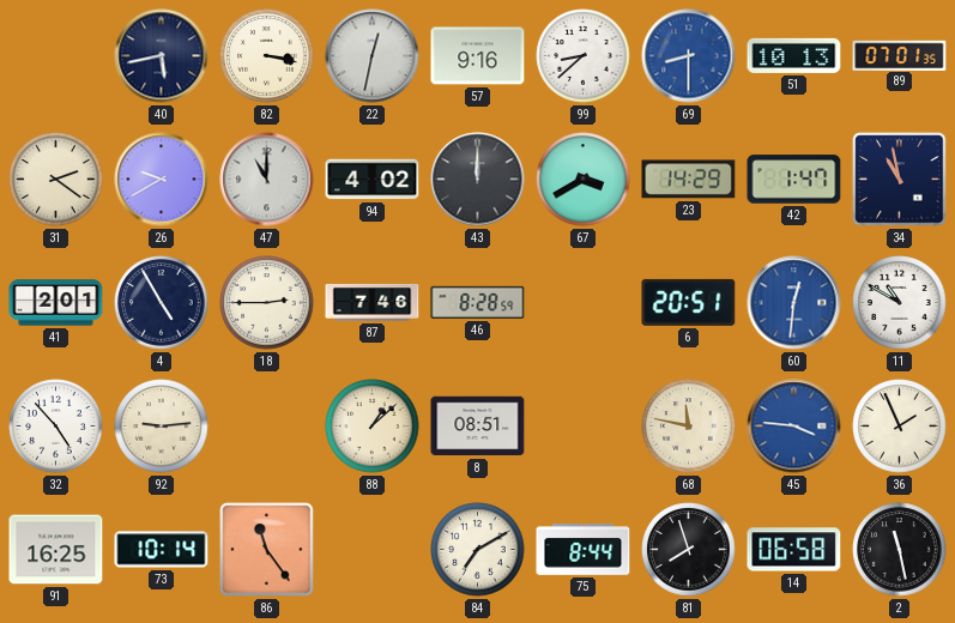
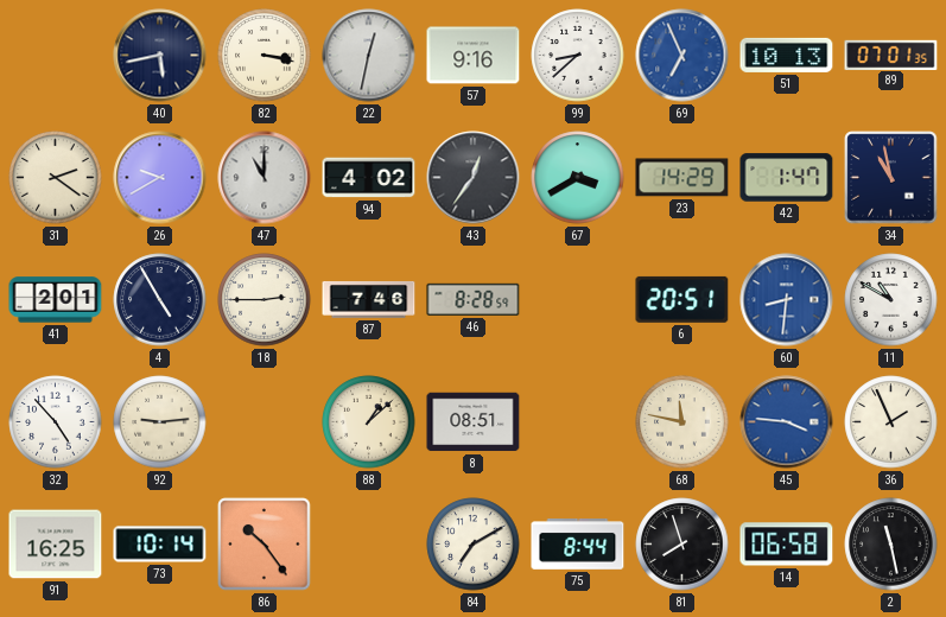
69: 8:30 -> 6:56
43: 12:00 -> 12:36
60: 12:31 -> 8:31
86: 11:24 -> 10:24
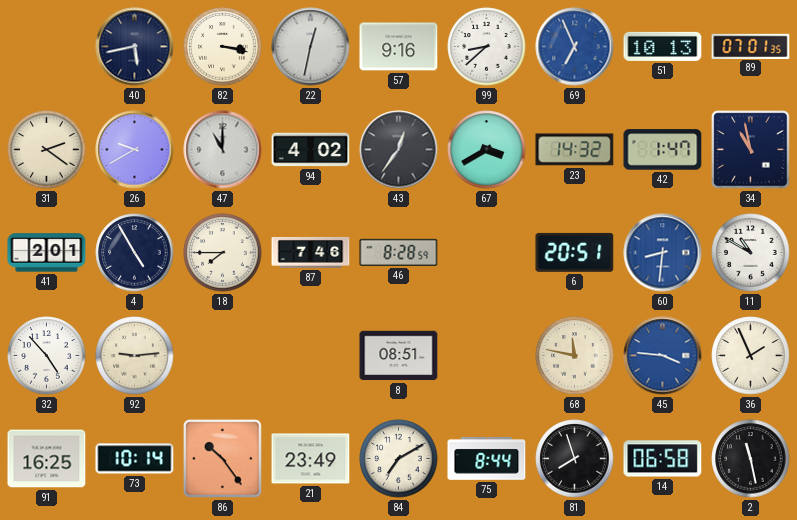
23: 14:29 -> 14:32
18: 2:45 -> 7:45
88: 1:08 -> none
21: none -> 23:49
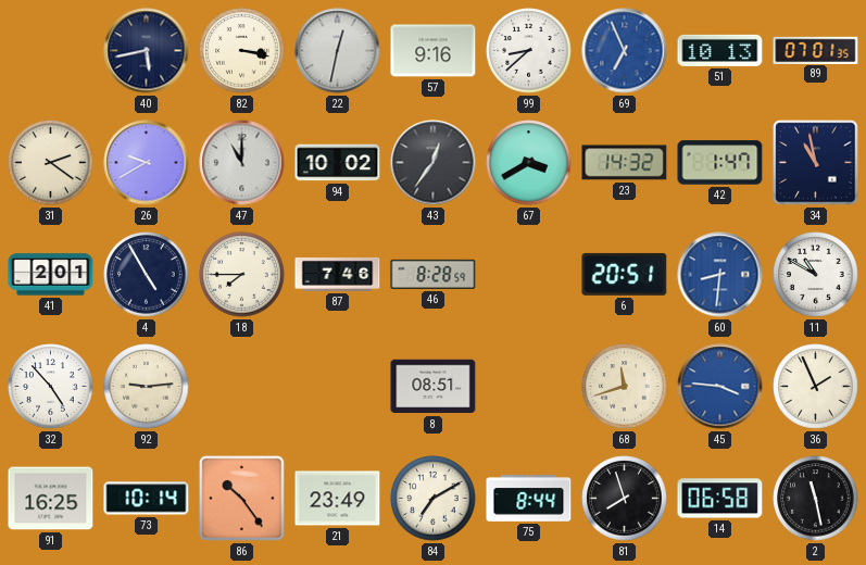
94: 4:02 -> 10:02
68: 11:47 -> 11:42
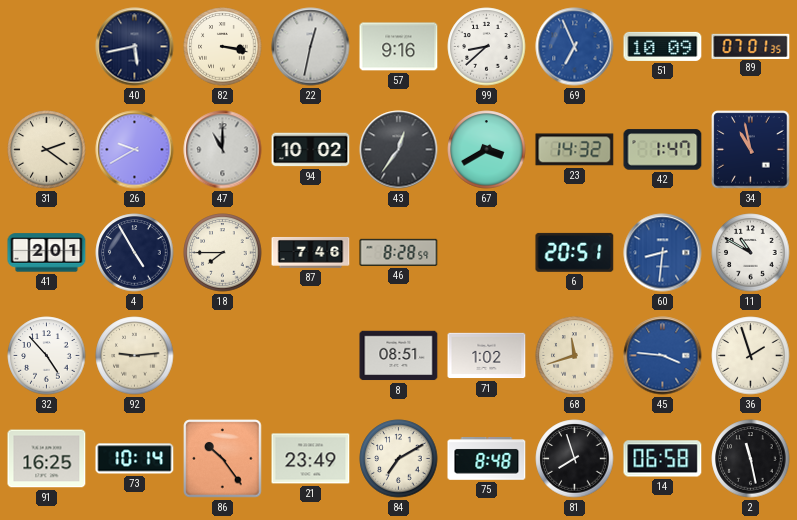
51: 10:13 -> 10:09
71: none -> 1:02
36: 1:56 -> 1:57
75: 8:44 -> 8:48
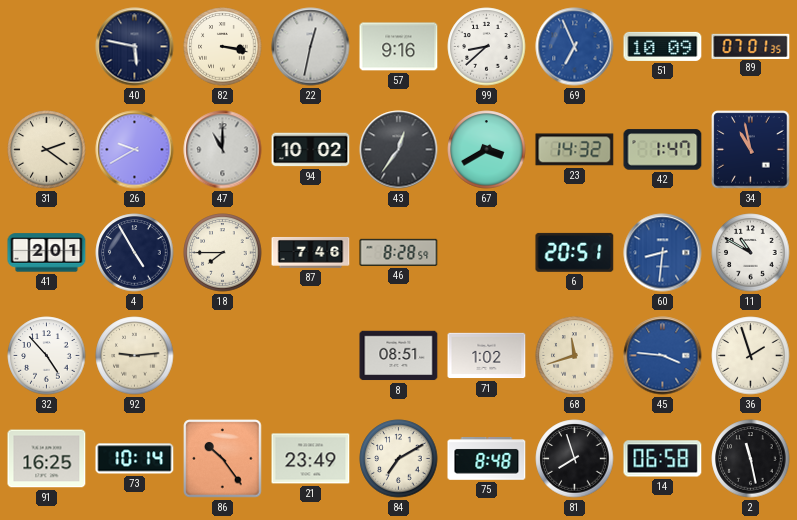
40: 5:43 -> 5:47
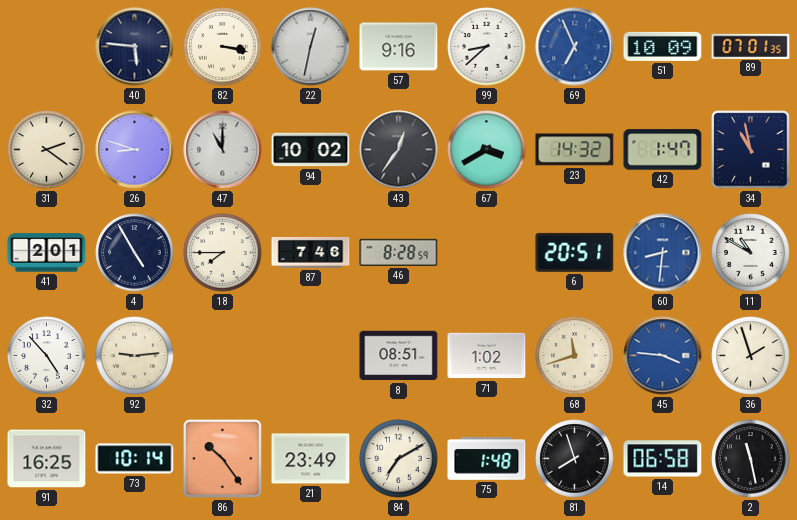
40: 5:47 -> 5:46
26: 9:40 -> 8:48
75: 8:48 -> 1:48
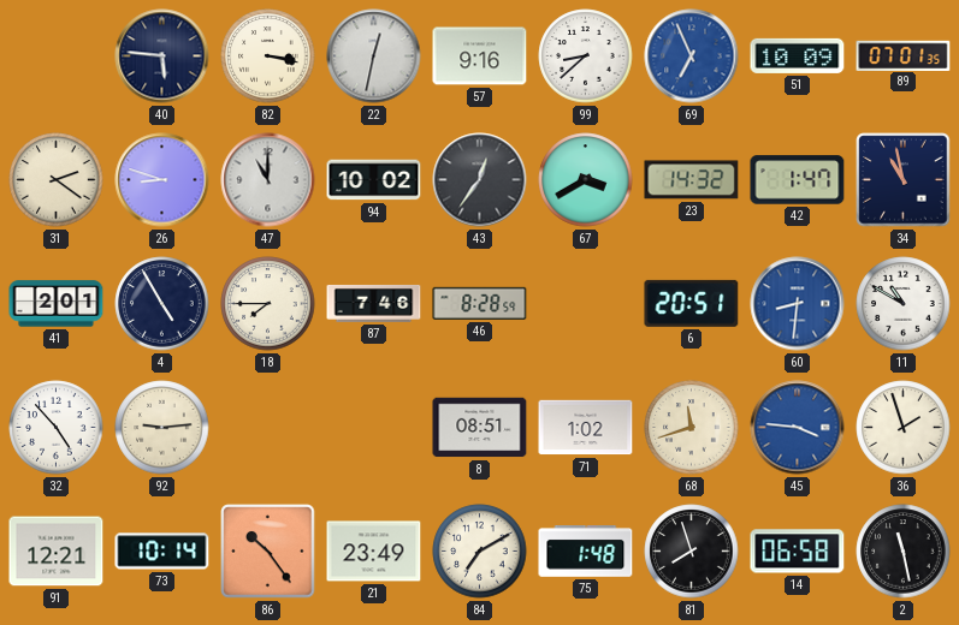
91: 16:25 -> 12:21
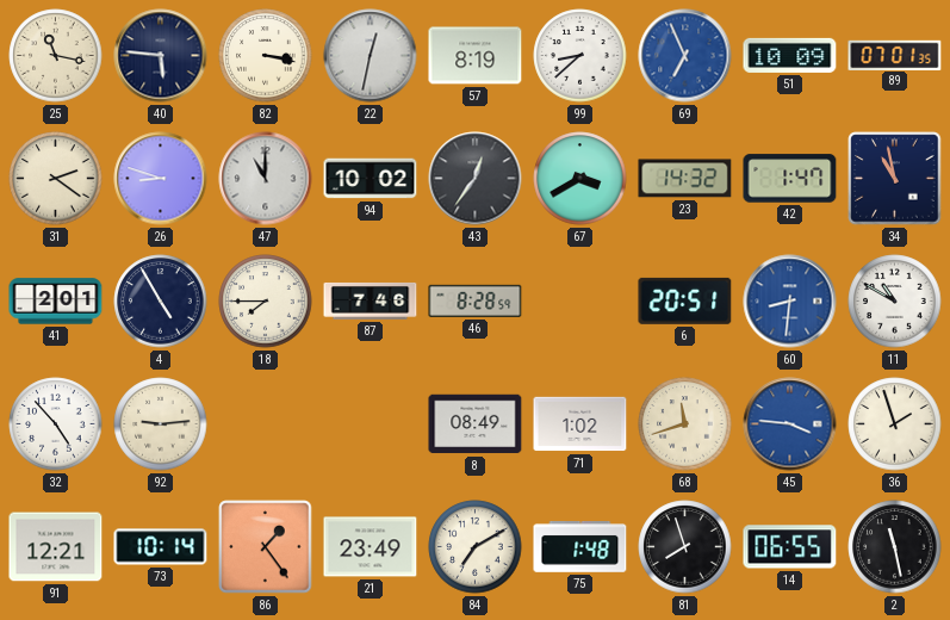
25: none -> 11:17
57: 9:16 -> 8:19
8: 08:51 -> 08:49
86: 10:24 -> 1:24
14: 06:58 -> 06:55
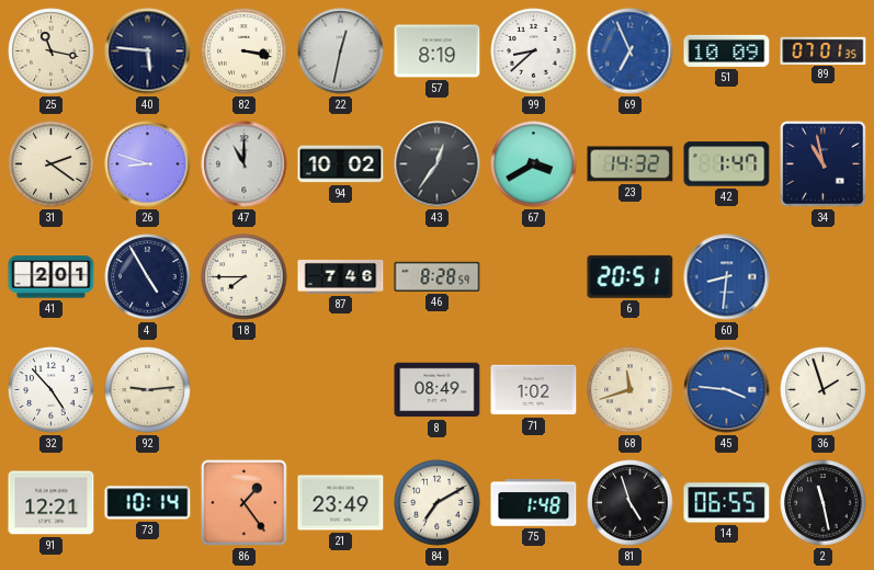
11: 10:50 -> none
81: 7:57 -> 4:57
